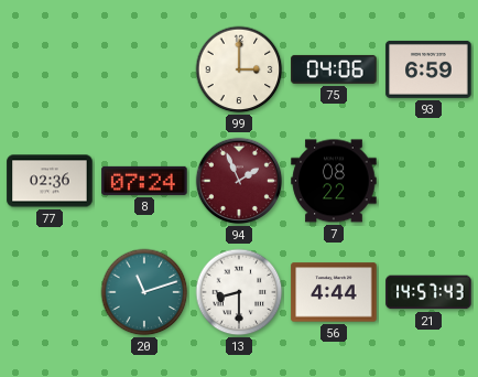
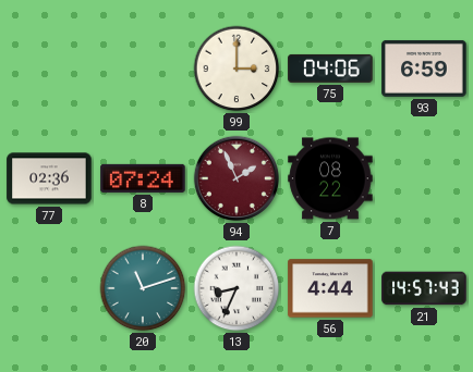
13: 8:30 -> 8:34
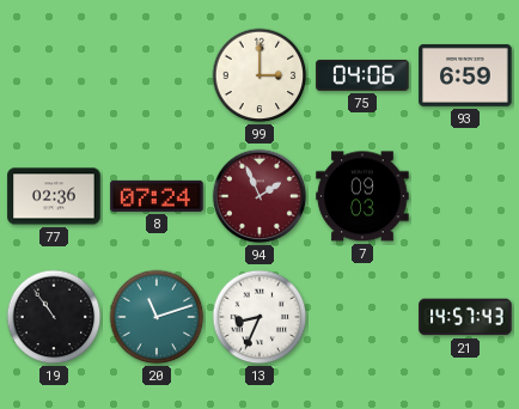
7: 08:22 -> 09:03
19: none -> 10:54
56: 4:44 -> none
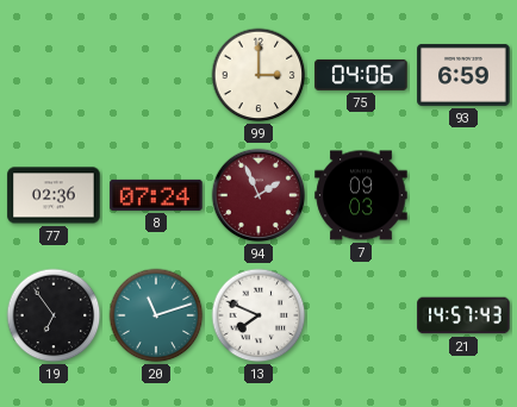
19: 10:54 -> 6:54
13: 8:34 -> 7:49
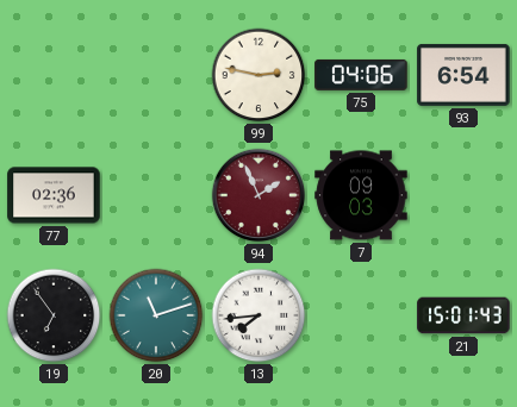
99: 3:00 -> 2:47
93: 6:59 -> 6:54
8: 07:24 -> none
13: 7:49 -> 7:44
21: 14:57 -> 15:01
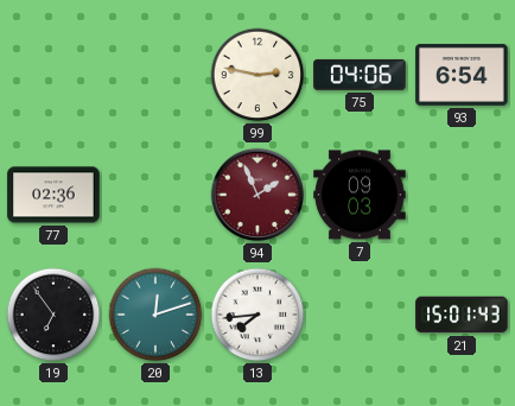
20: 11:12 -> 12:12
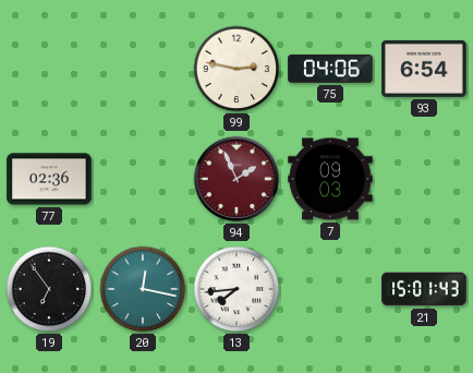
20: 12:12 -> 12:17
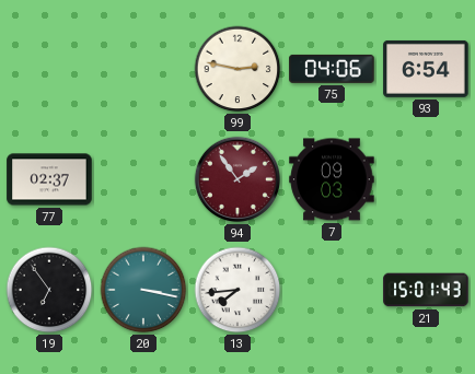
77: 02:36 -> 02:37
94: 1:56 -> 1:54
20: 12:17 -> 3:17
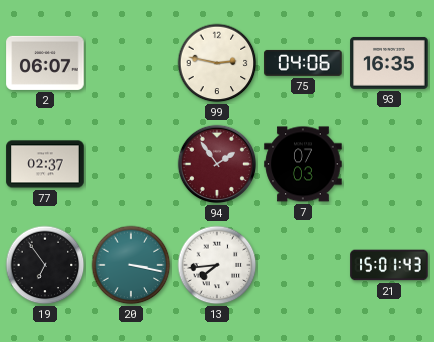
2: none -> 06:07
93: 6:54 -> 16:35
7: 09:03 -> 07:03
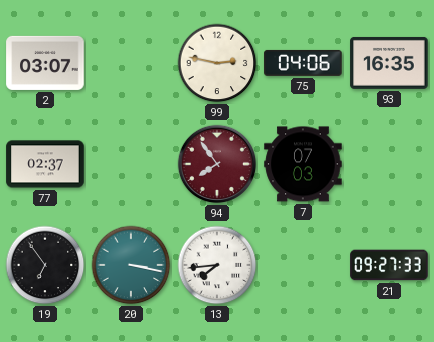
2: 06:07 -> 03:07
94: 1:54 -> 7:54
21: 15:01 -> 09:27
